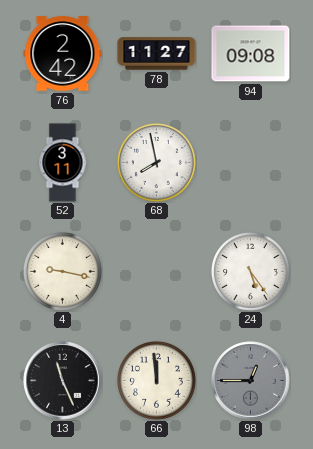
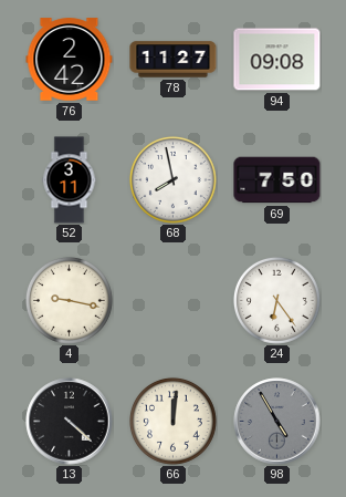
69: none -> 7:50
24: 5:24 -> 6:24
13: 11:26 -> 4:22
66: 11:59 -> 12:01
98: 12:45 -> 4:55
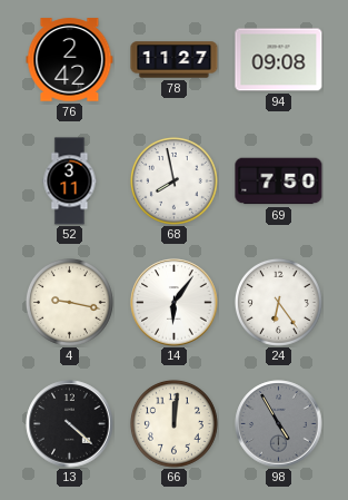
14: none -> 6:06
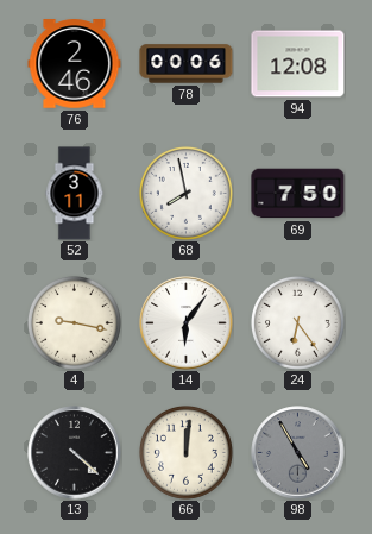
76: 2:42 -> 2:46
78: 11:27 -> 00:06
94: 09:08 -> 12:08
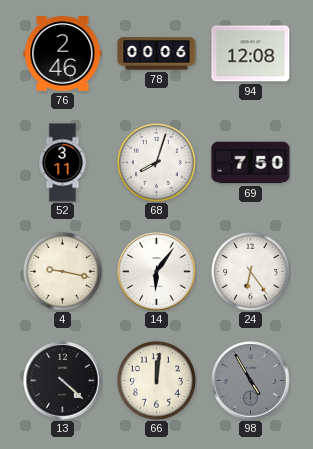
68: 7:58 -> 8:03
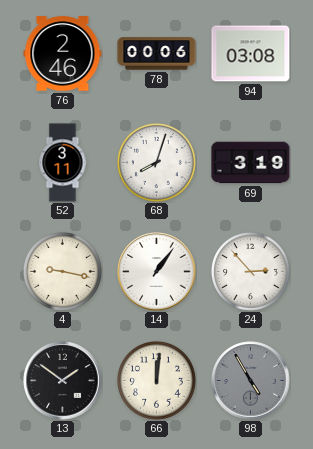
94: 12:08 -> 03:08
69: 7:50 -> 3:19
14: 6:06 -> 1:06
24: 6:24 -> 2:53
13: 4:22 -> 1:51
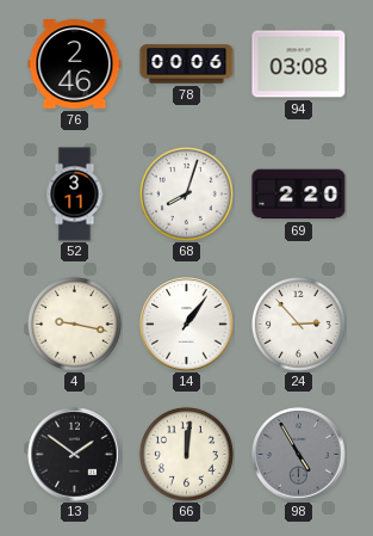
69: 3:19 -> 2:20
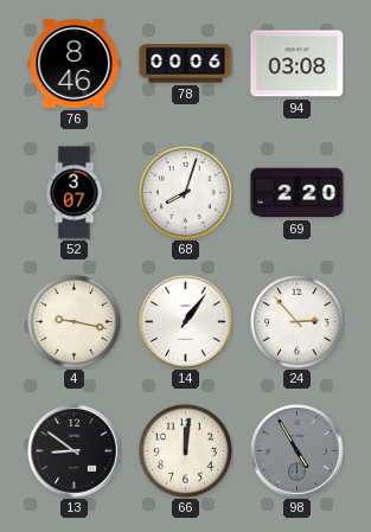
76: 2:46 -> 8:46
52: 3:11 -> 3:07
13: 1:51 -> 8:51
